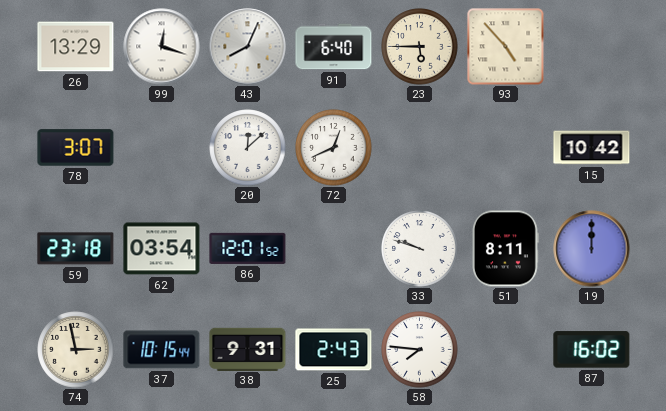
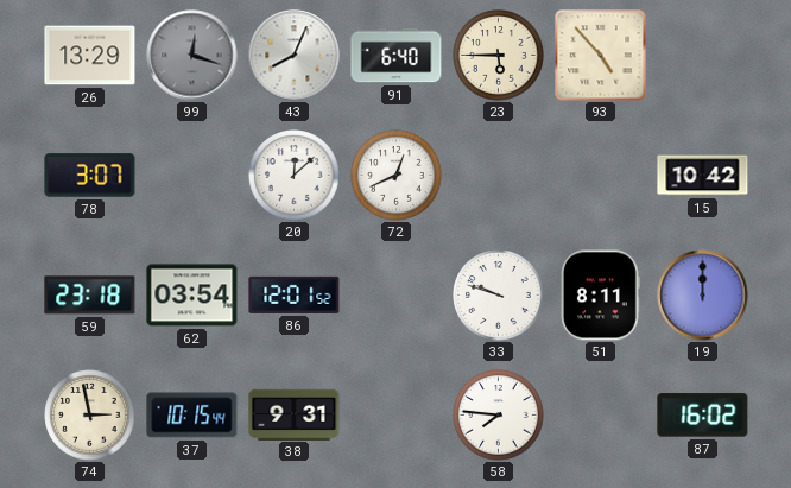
99 dial: white -> grey
25: 2:43 -> none
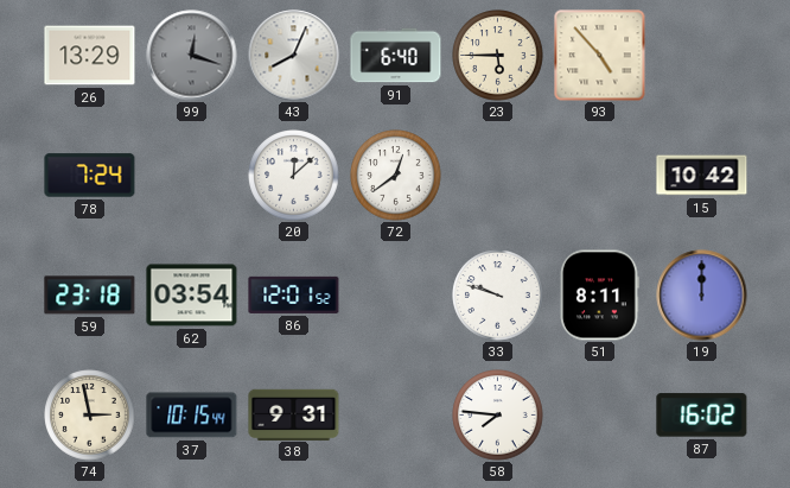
78: 3:07 -> 7:24
72: 12:41 -> 12:39
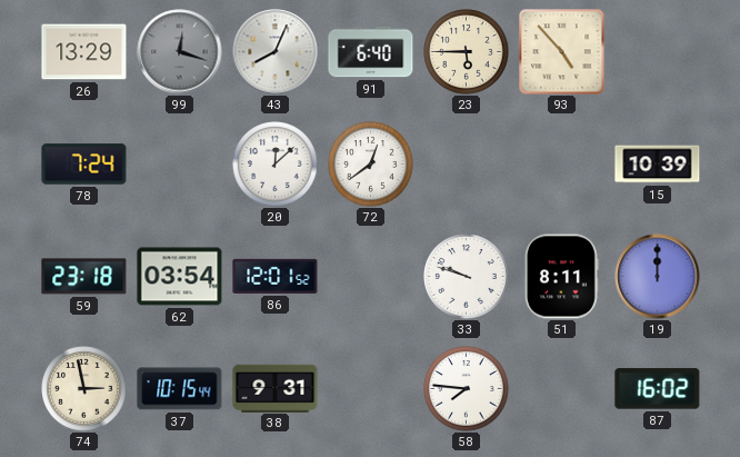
15: 10:42 -> 10:39
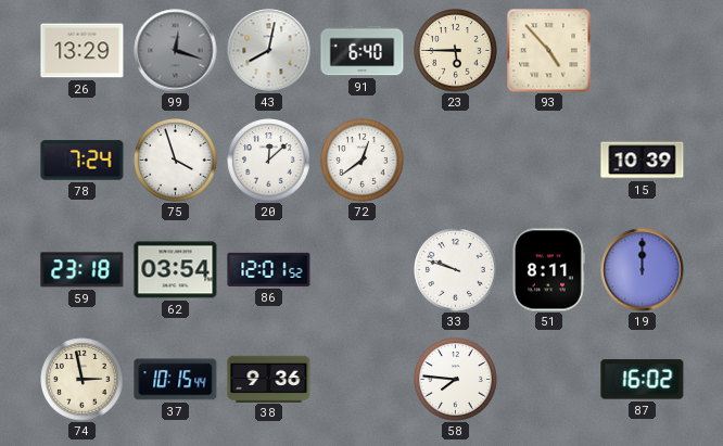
43: 8:04 -> 8:02
75: none -> 3:57
38: 9:31 -> 9:36
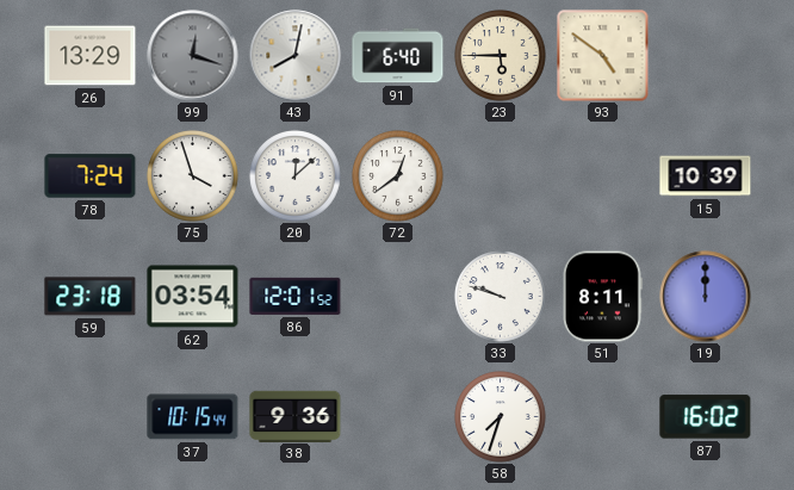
93: 4:53 -> 4:51
74: 2:58 -> none
58: 7:46 -> 7:33
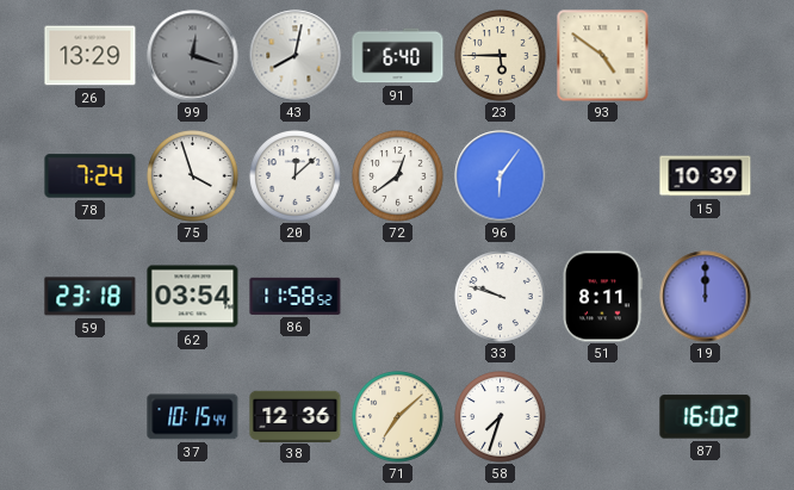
96: none -> 6:06
86: 12:01 -> 11:58
38: 9:36 -> 12:36
71: none -> 7:08
